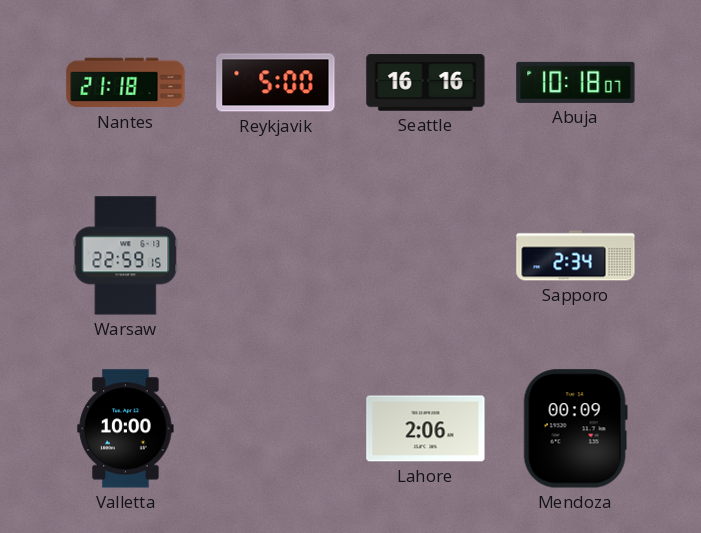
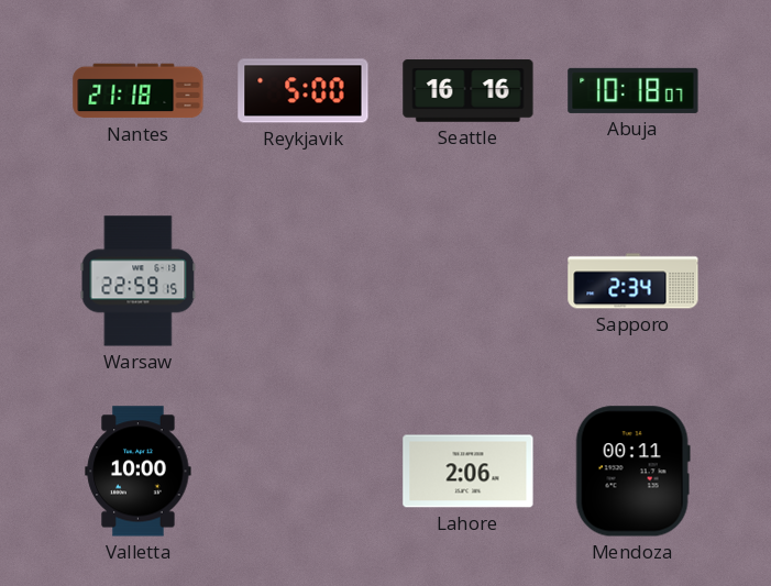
Mendoza: 00:09 -> 00:11
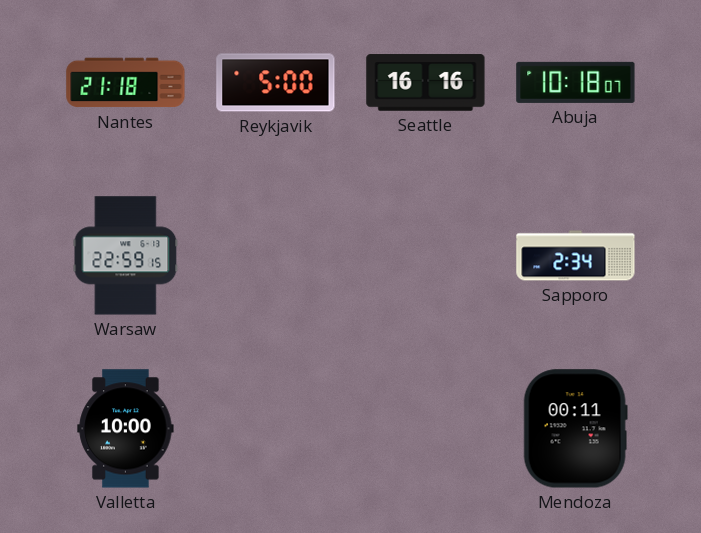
Lahore: 2:06 -> none
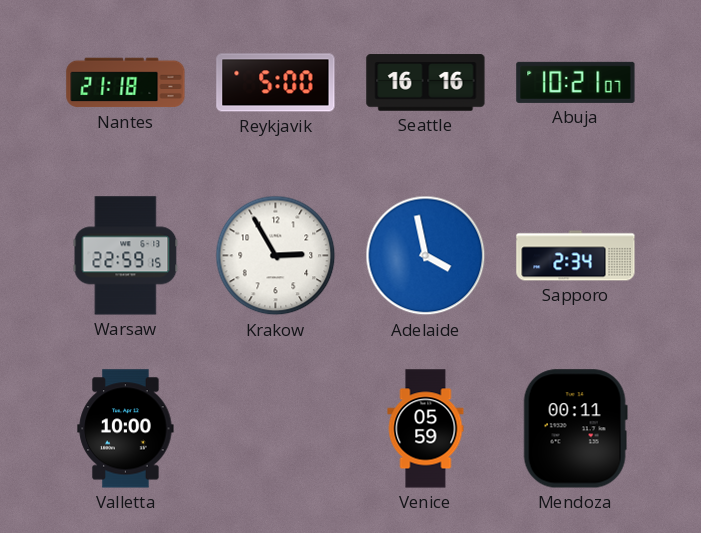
Abuja: 10:18 -> 10:21
Krakow: none -> 2:55
Adelaide: none -> 3:58
Venice: none -> 05:59
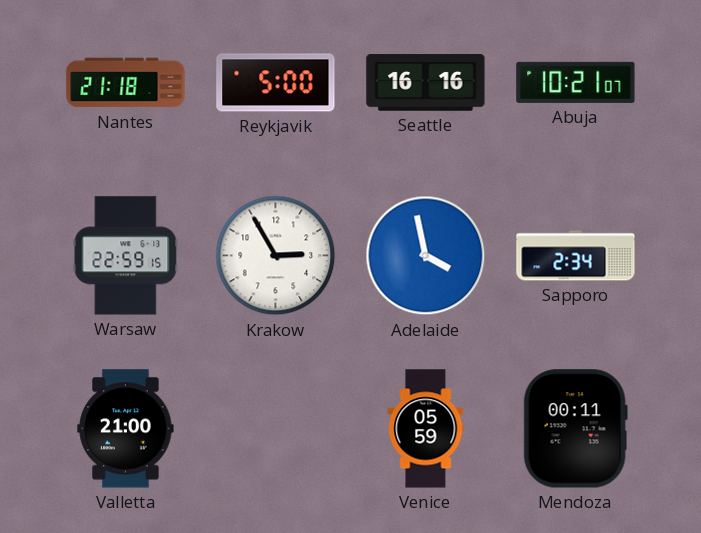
Valletta: 10:00 -> 21:00
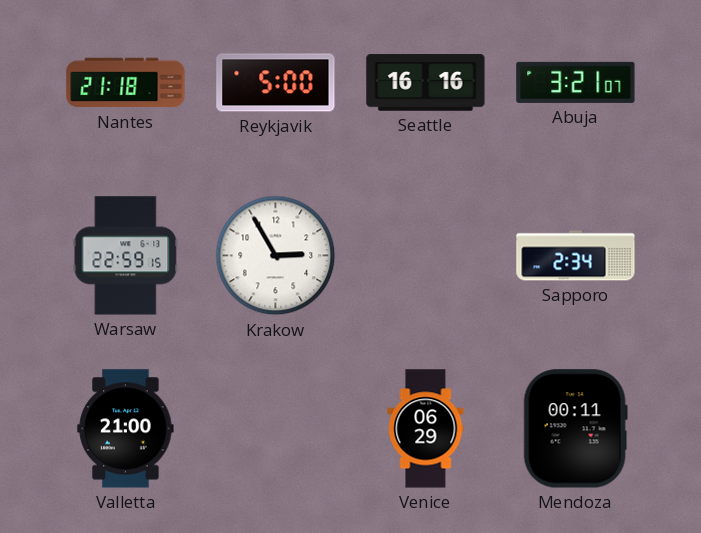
Abuja: 10:21 -> 3:21
Adelaide: 3:58 -> none
Venice: 05:59 -> 06:29
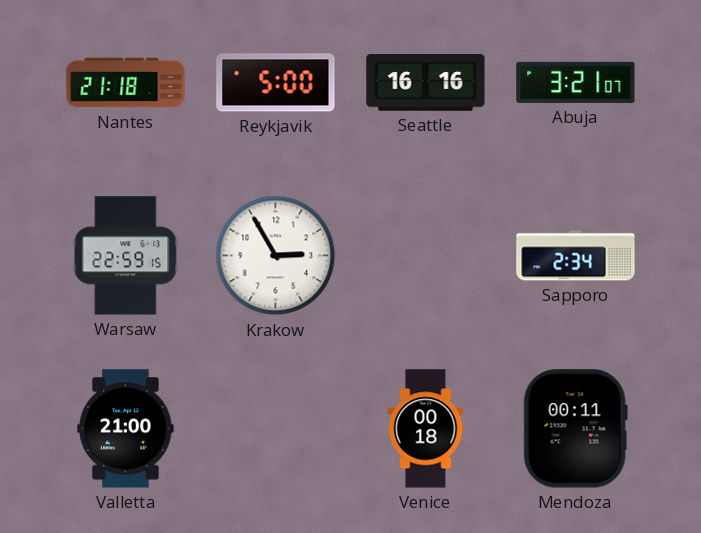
Venice: 06:29 -> 00:18
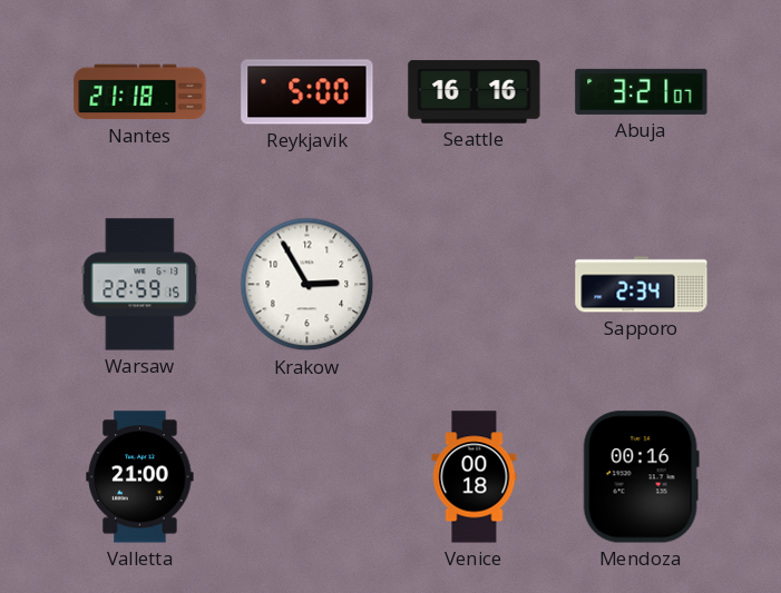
Mendoza: 00:11 -> 00:16
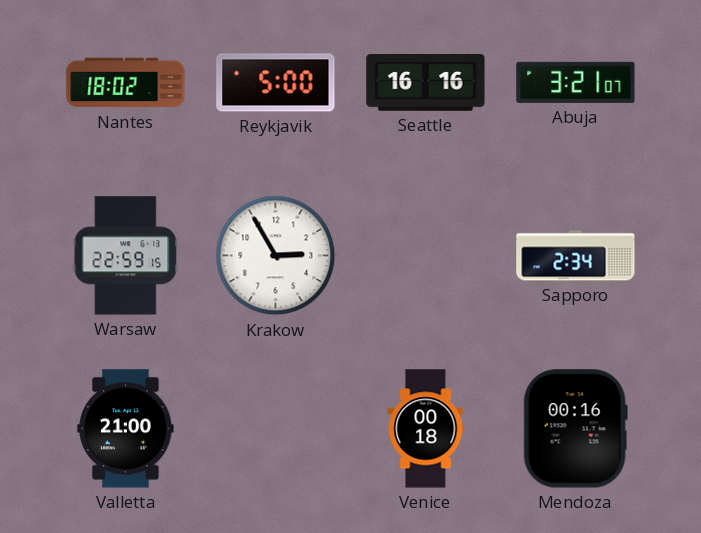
Nantes: 21:18 -> 18:02
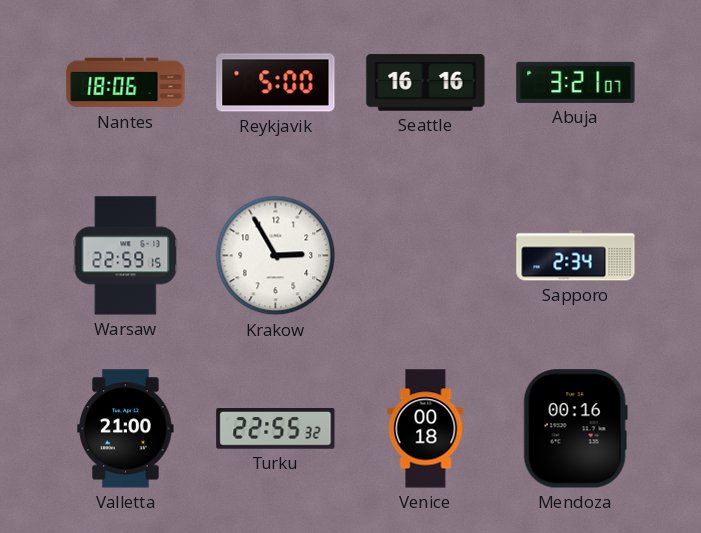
Nantes: 18:02 -> 18:06
Turku: none -> 22:55
